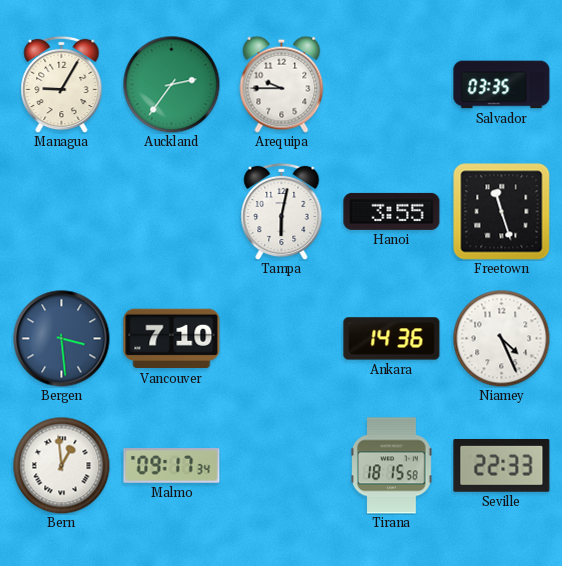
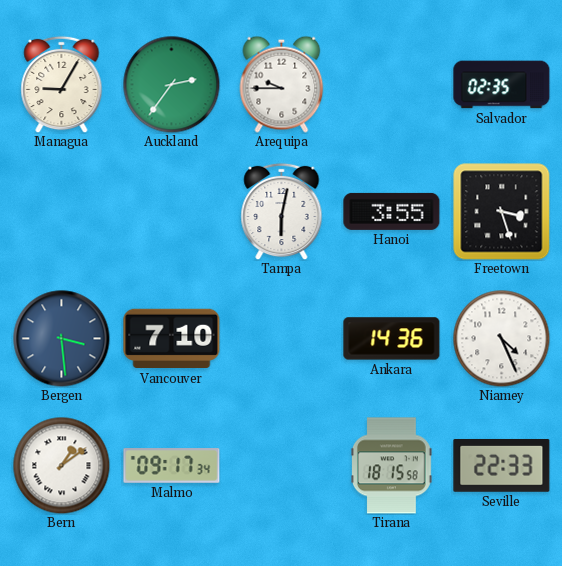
Salvador: 03:35 -> 02:35
Freetown: 11:27 -> 3:27
Bern: 12:59 -> 1:09
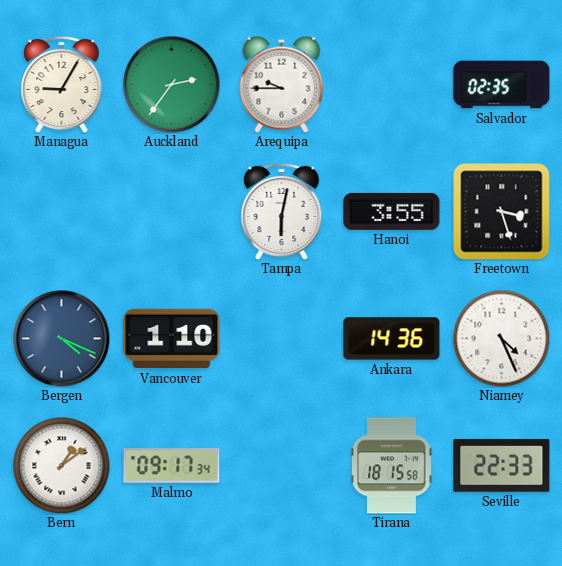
Bergen: 3:29 -> 4:19
Vancouver: 7:10 -> 1:10
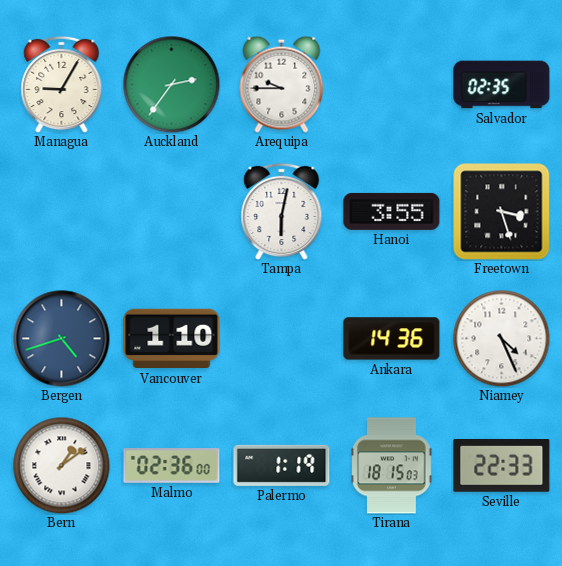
Bergen: 4:19 -> 4:42
Malmo: 09:17 -> 02:36
Palermo: none -> 1:19
Tirana: 18:15:58 -> 18:15:03
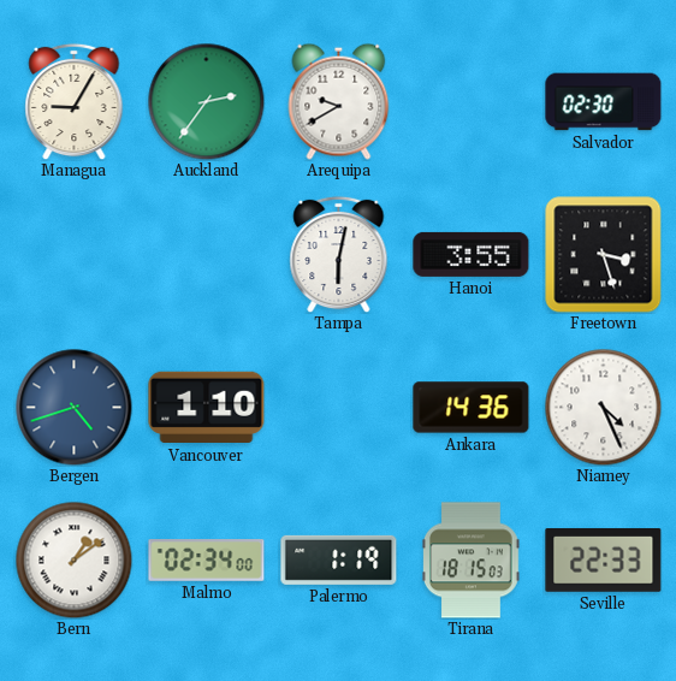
Arequipa: 9:45 -> 9:40
Salvador: 02:35 -> 02:30
Malmo: 02:36 -> 02:34
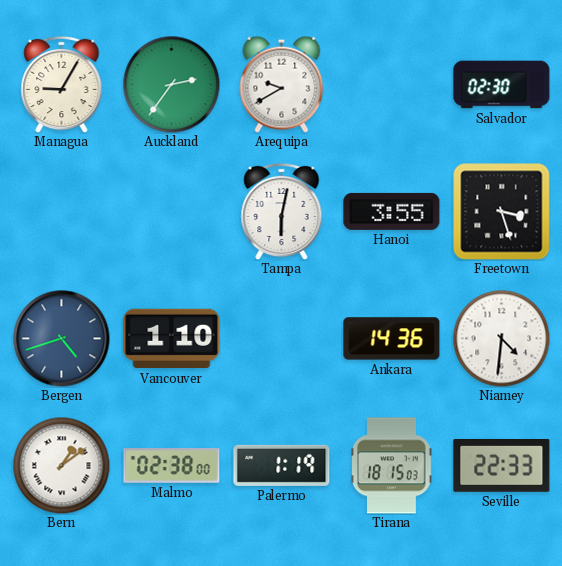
Niamey: 4:26 -> 4:31
Malmo: 02:34 -> 02:38
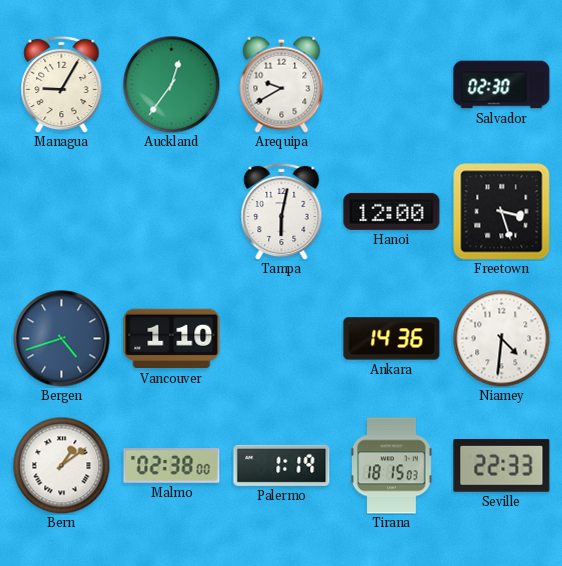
Auckland: 2:36 -> 12:36
Hanoi: 3:55 -> 12:00
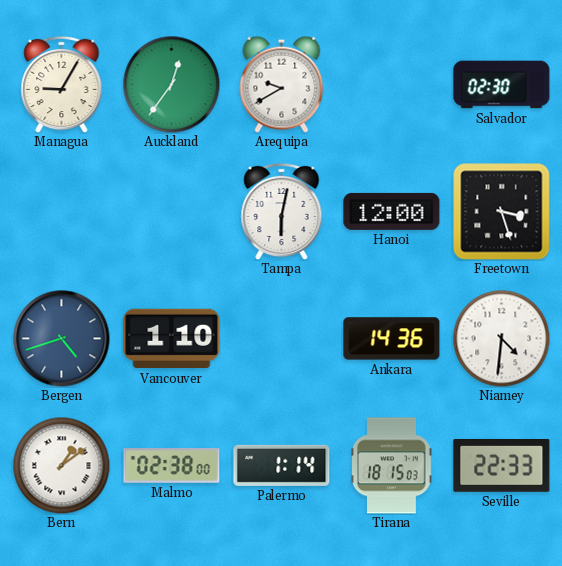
Palermo: 1:19 -> 1:14
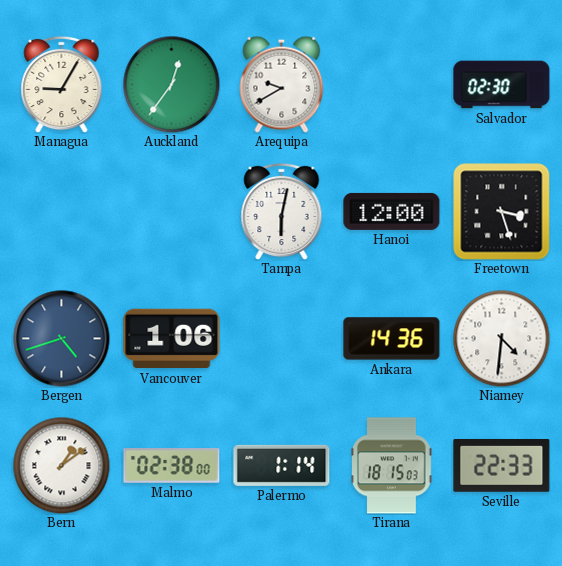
Vancouver: 1:10 -> 1:06
